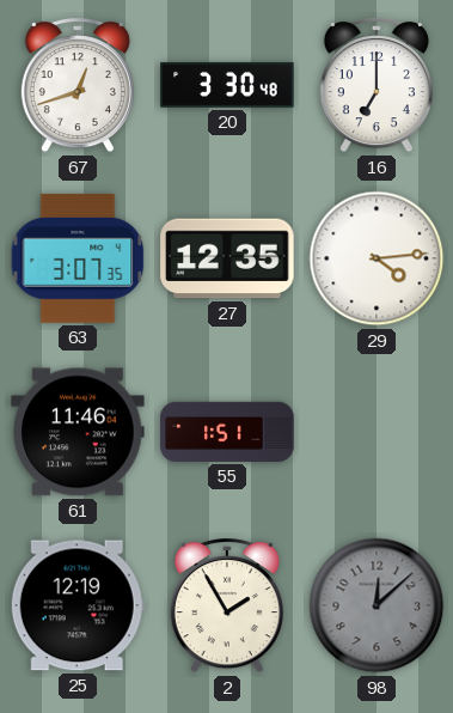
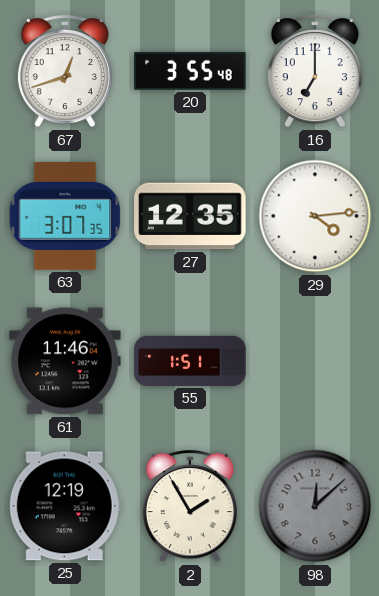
20: 3:30 -> 3:55
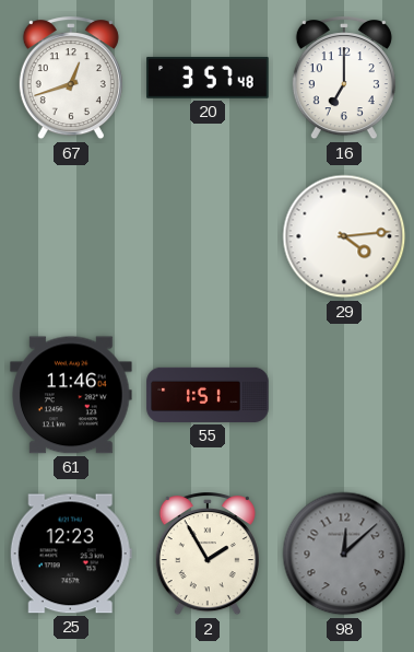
20: 3:55 -> 3:57
63: 3:07 -> none
27: 12:35 -> none
25: 12:19 -> 12:23
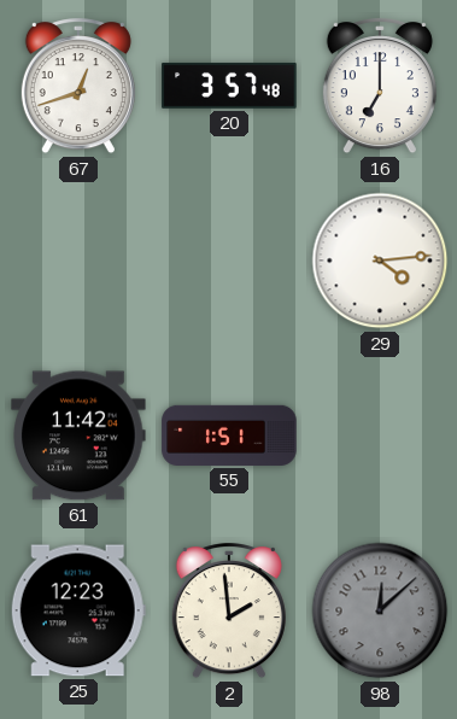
61: 11:46 -> 11:42
2: 1:55 -> 1:59
